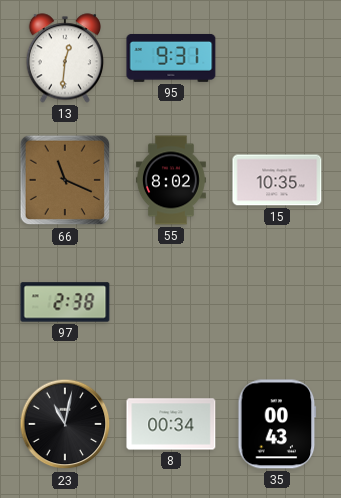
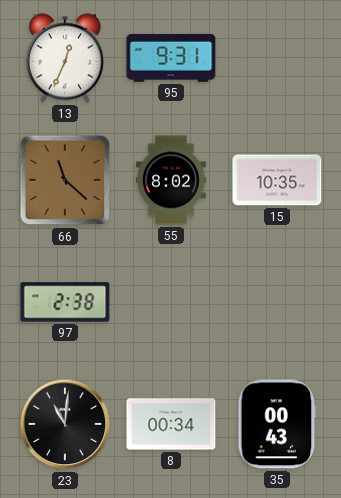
13: 12:31 -> 12:34
66: 11:19 -> 11:22
23: 11:02 -> 11:01
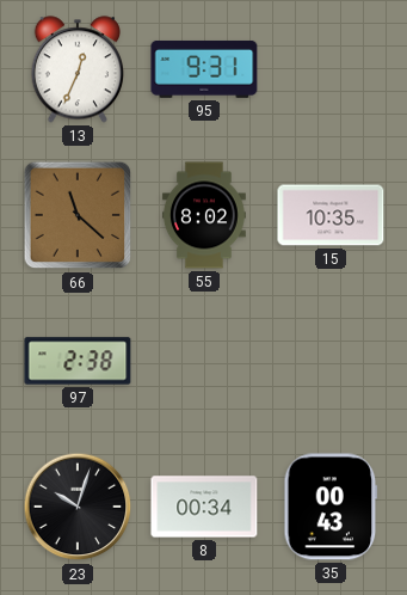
23: 11:01 -> 10:03
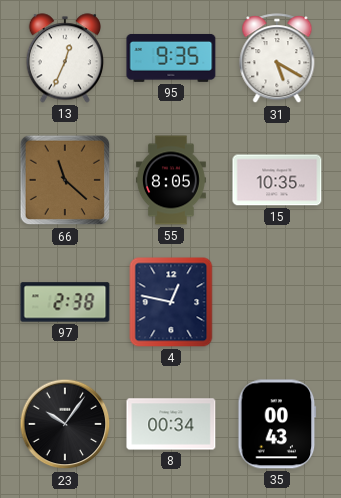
95: 9:31 -> 9:35
31: none -> 5:20
55: 8:02 -> 8:05
4: none -> 12:47
23: 10:03 -> 10:06
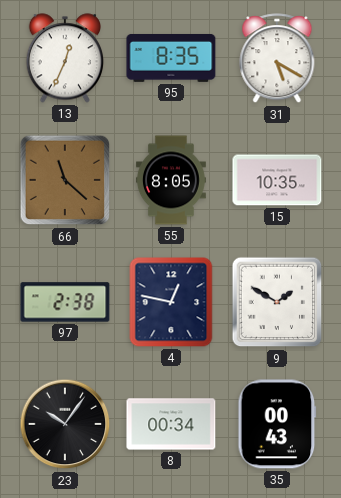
95: 9:35 -> 8:35
9: none -> 1:50
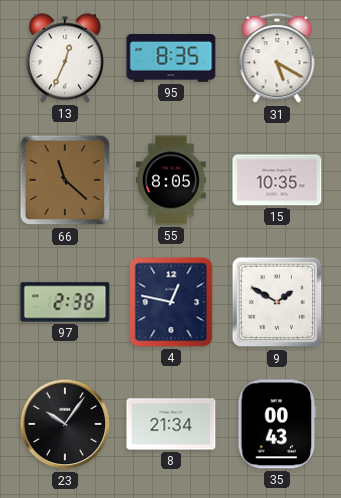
8: 00:34 -> 21:34
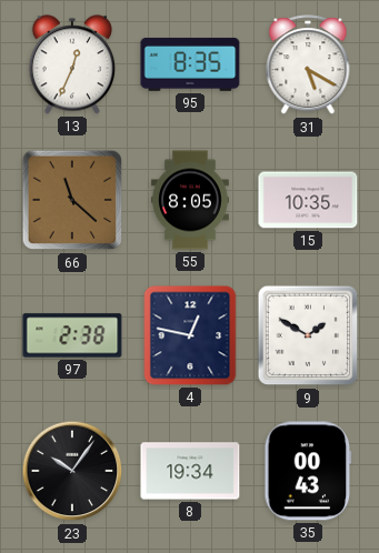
8: 21:34 -> 19:34
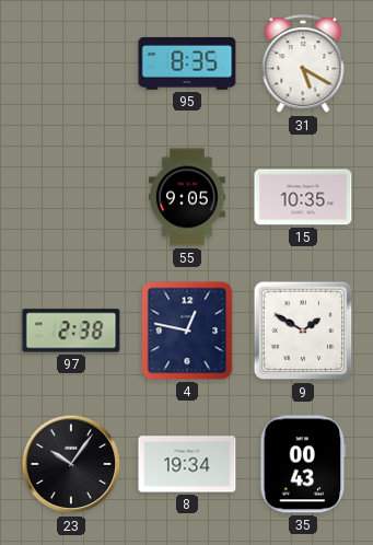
13: 12:34 -> none
66: 11:22 -> none
55: 8:05 -> 9:05
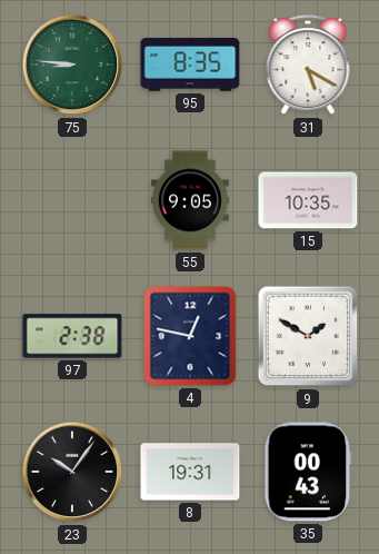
75: none -> 8:46
8: 19:34 -> 19:31
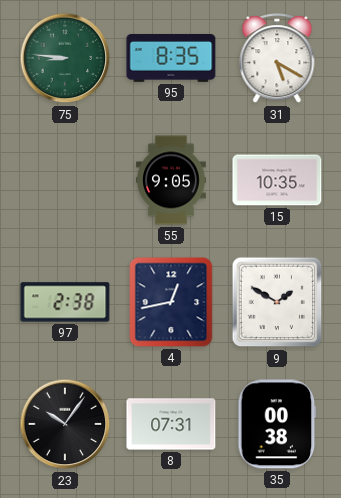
4: 12:47 -> 12:43
8: 19:31 -> 07:31
35: 00:43 -> 00:38
